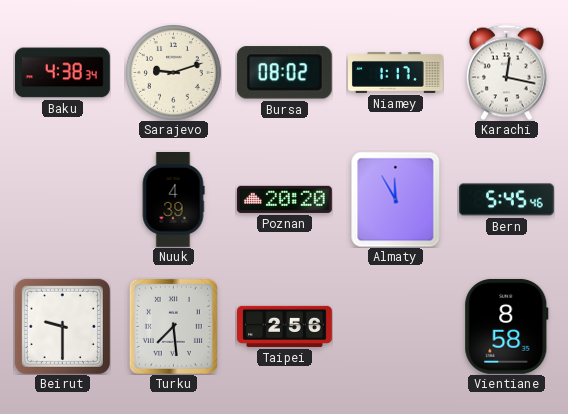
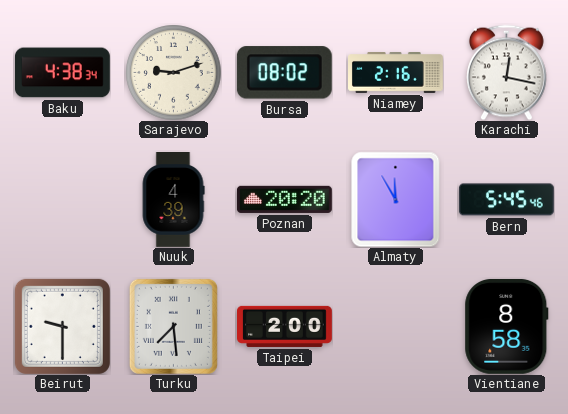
Niamey: 1:17 -> 2:16
Taipei: 2:56 -> 2:00
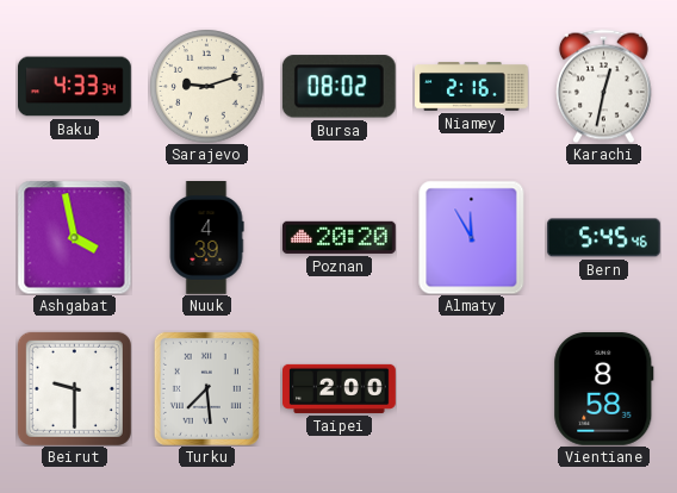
Baku: 4:38 -> 4:33
Karachi: 12:17 -> 12:32
Ashgabat: none -> 3:58
